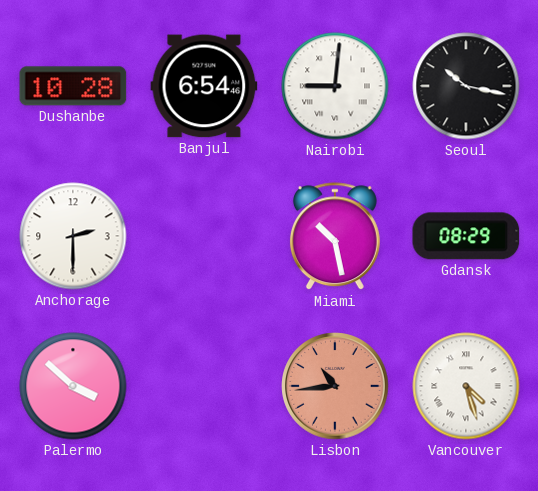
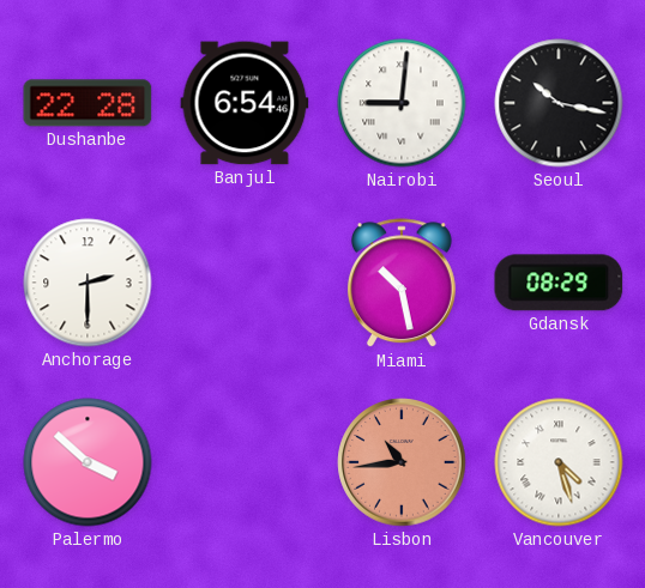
Dushanbe: 10:28 -> 22:28
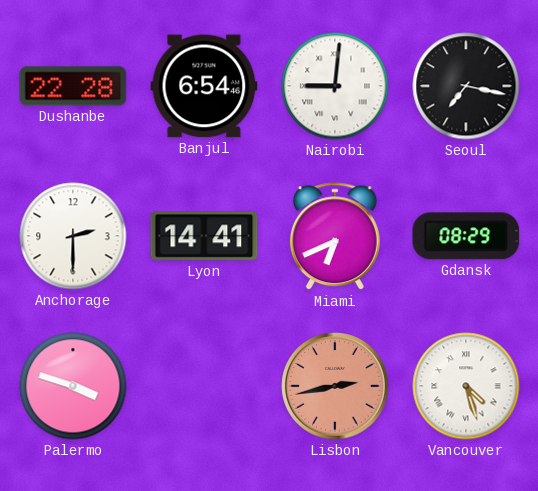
Seoul: 10:17 -> 7:17
Lyon: none -> 14:41
Miami: 10:28 -> 6:41
Palermo: 3:52 -> 3:48
Lisbon: 10:44 -> 2:43
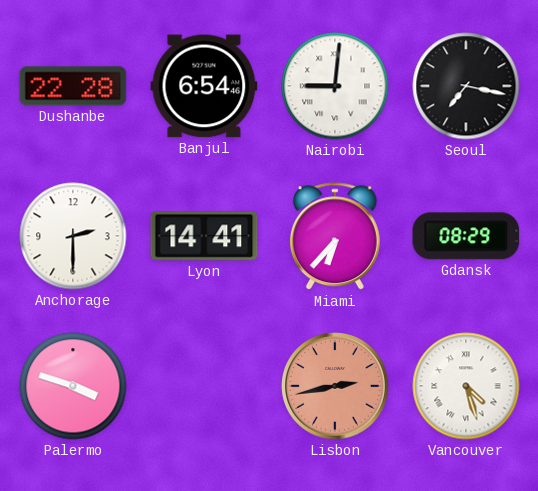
Miami: 6:41 -> 6:37
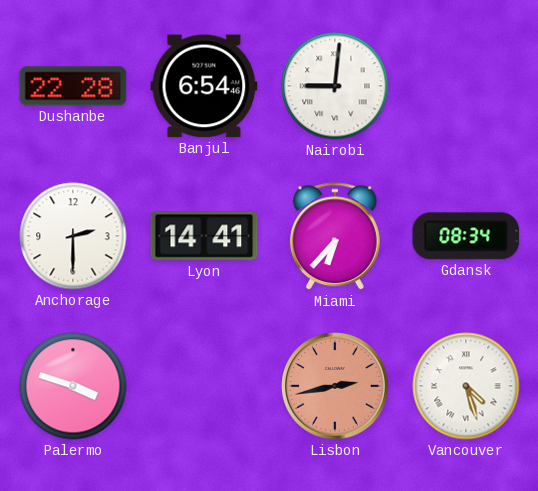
Seoul: 7:17 -> none
Gdansk: 08:29 -> 08:34
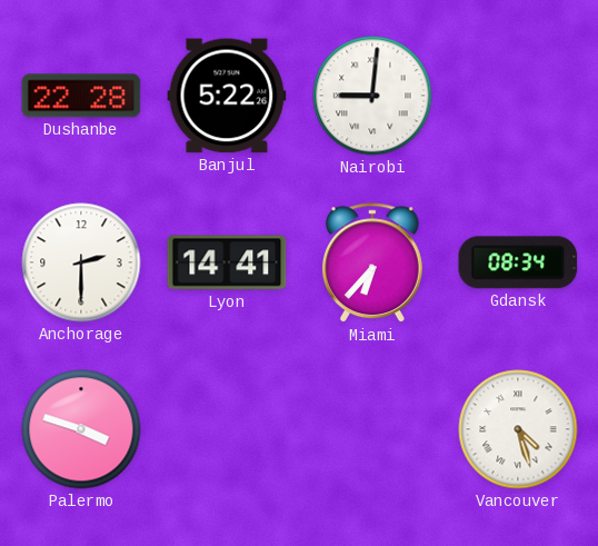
Banjul: 6:54 -> 5:22
Lisbon: 2:43 -> none
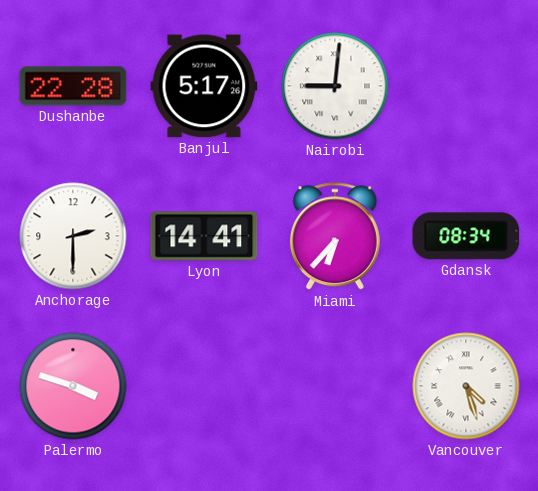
Banjul: 5:22 -> 5:17
